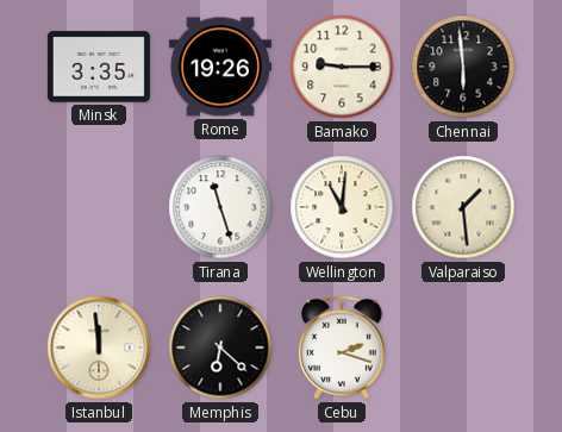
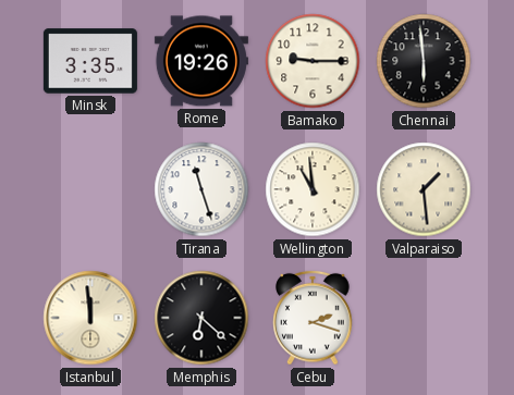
Wellington: 11:01 -> 10:59
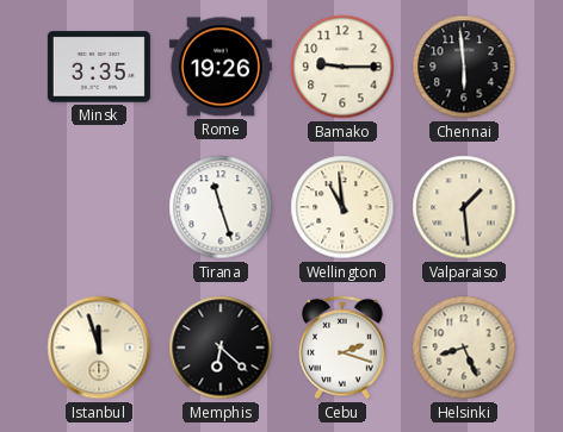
Istanbul: 11:59 -> 11:57
Helsinki: none -> 8:26
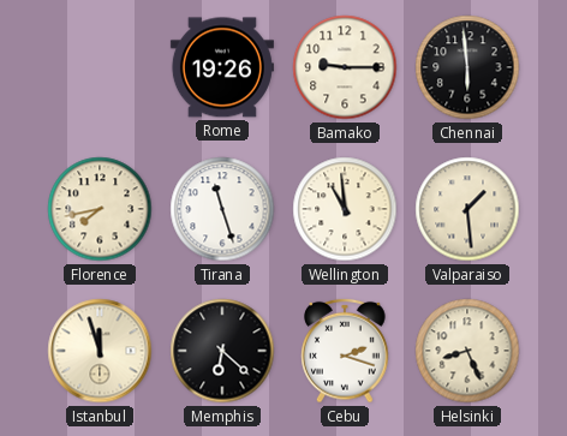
Minsk: 3:35 -> none
Florence: none -> 7:43
